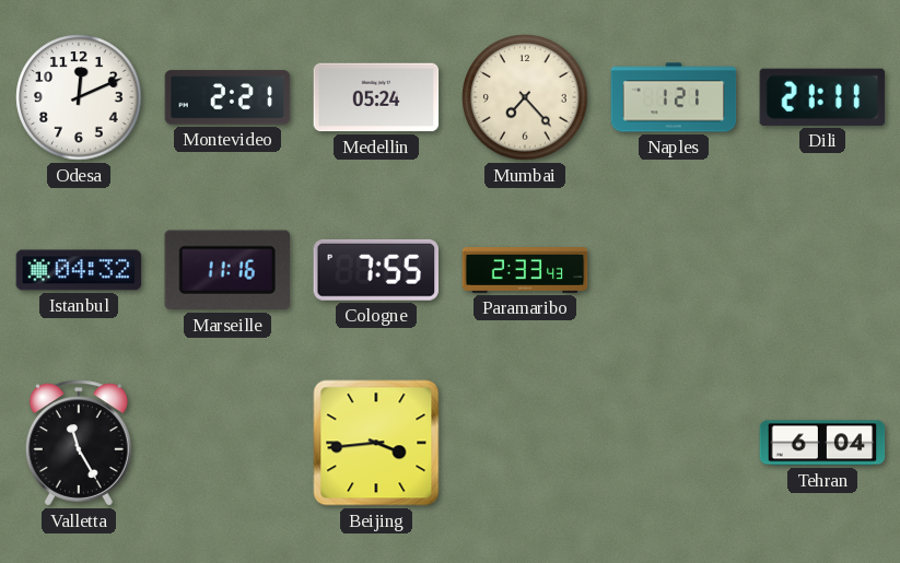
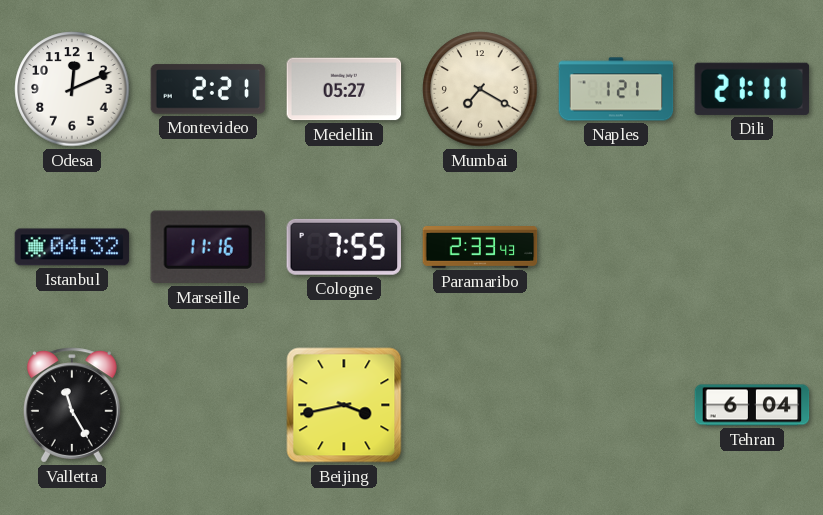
Medellin: 05:24 -> 05:27
Mumbai: 7:23 -> 7:20
Beijing: 3:44 -> 3:43
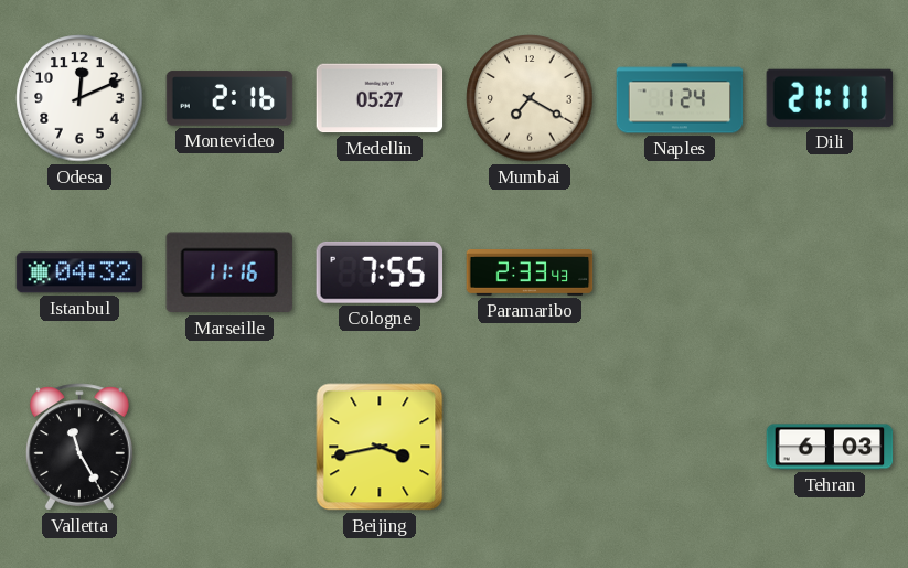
Montevideo: 2:21 -> 2:16
Naples: 1:21 -> 1:24
Tehran: 6:04 -> 6:03
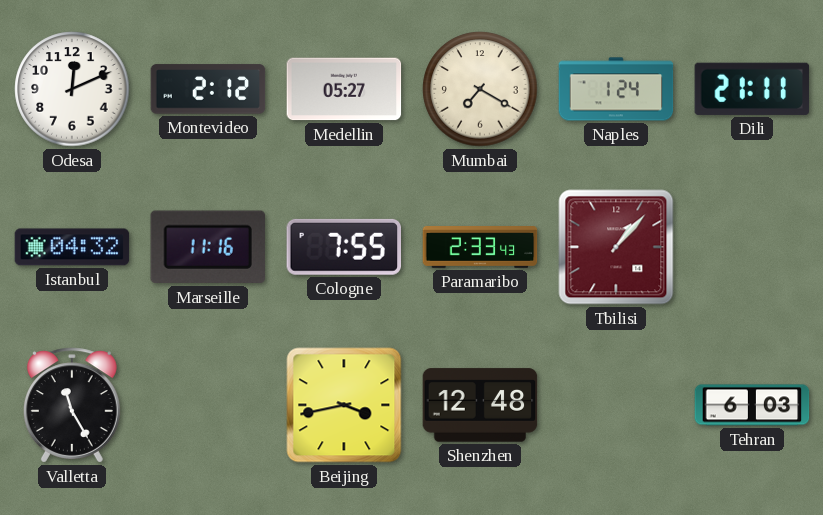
Montevideo: 2:16 -> 2:12
Tbilisi: none -> 1:07
Shenzhen: none -> 12:48
